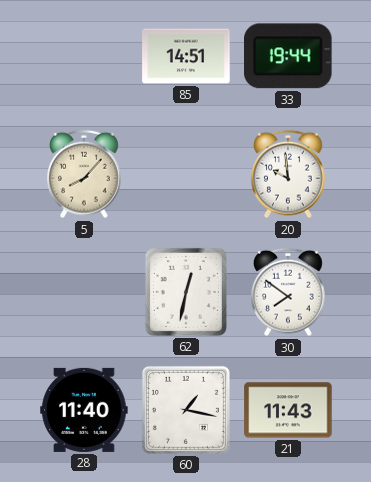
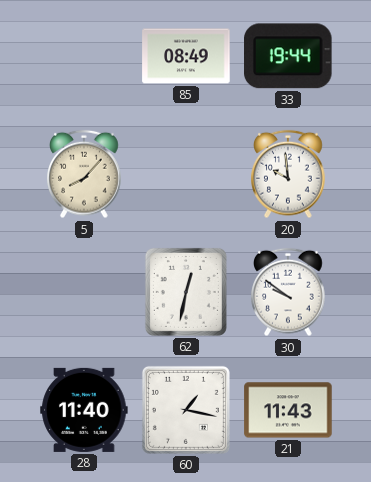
85: 14:51 -> 08:49
30: 7:51 -> 9:51
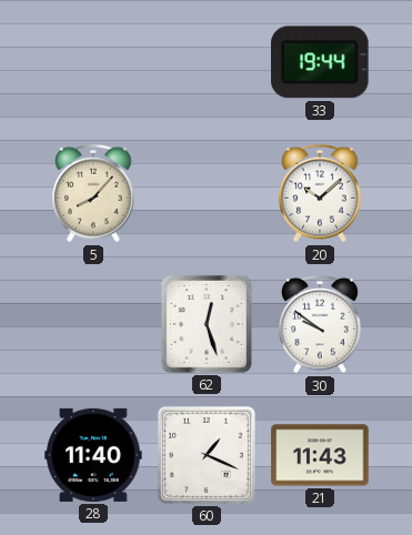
85: 08:49 -> none
20: 9:59 -> 10:08
62: 12:32 -> 12:27
60: 1:17 -> 1:19
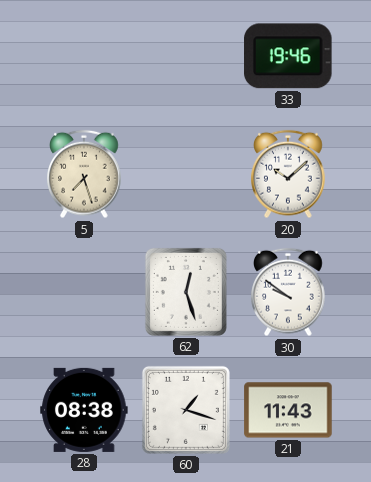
33: 19:44 -> 19:46
5: 8:07 -> 7:27
28: 11:40 -> 08:38
60: 1:19 -> 1:18
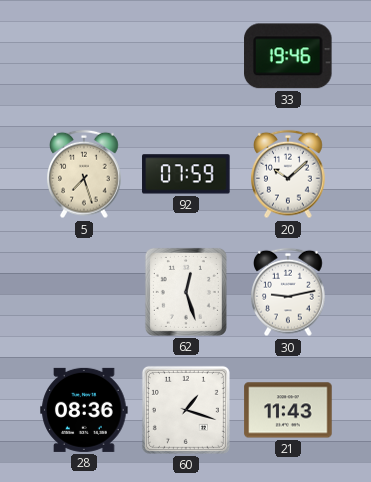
92: none -> 07:59
30: 9:51 -> 9:13
28: 08:38 -> 08:36
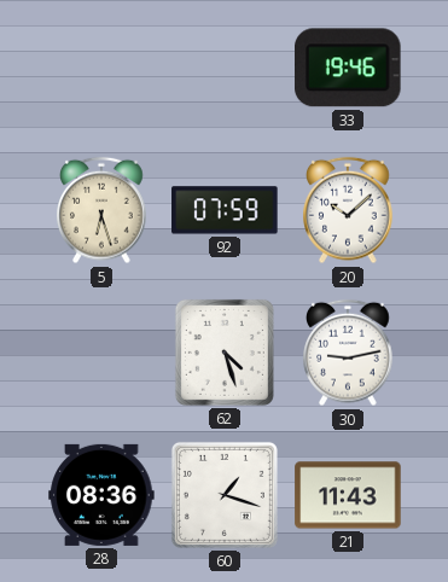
5: 7:27 -> 6:27
62: 12:27 -> 4:27
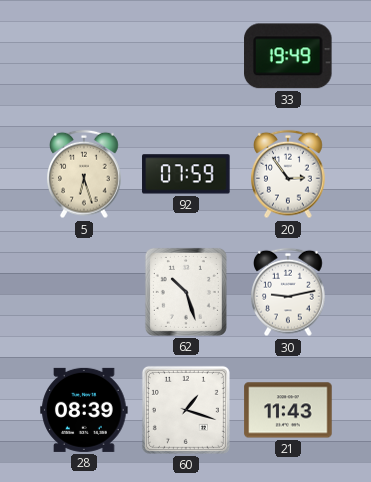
33: 19:46 -> 19:49
20: 10:08 -> 2:54
62: 4:27 -> 10:27
28: 08:36 -> 08:39
